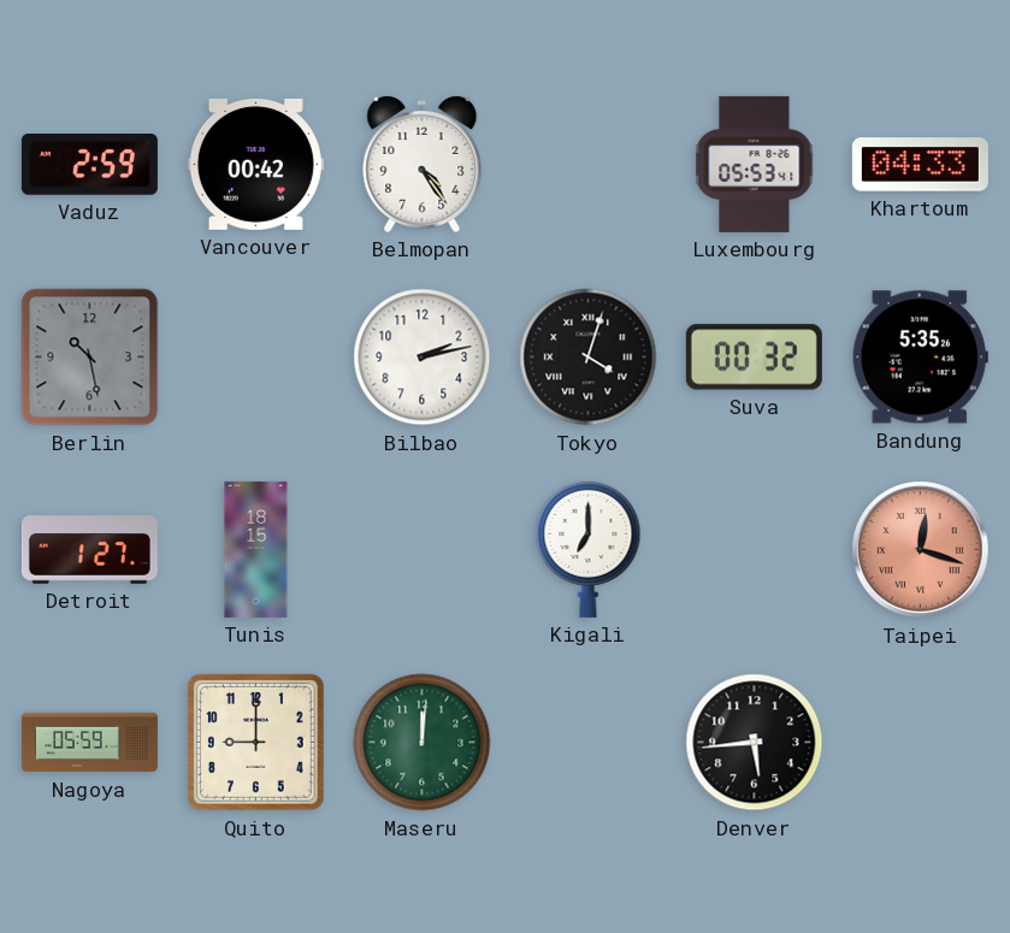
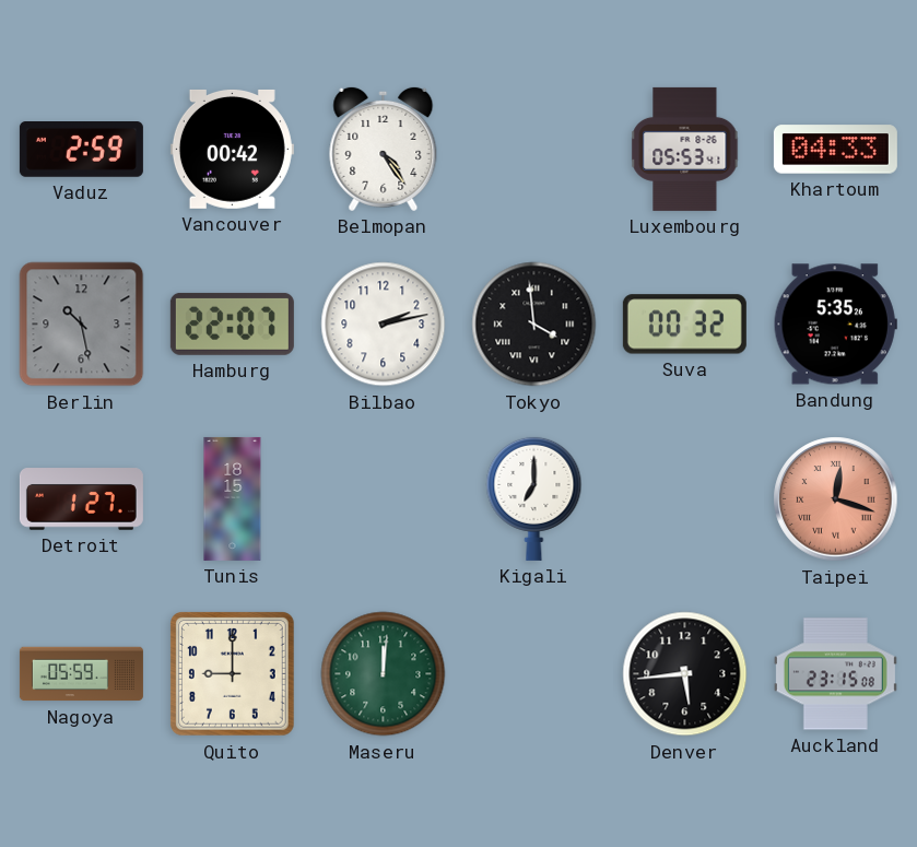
Hamburg: none -> 22:07
Tokyo: 4:03 -> 3:59
Auckland: none -> 23:15
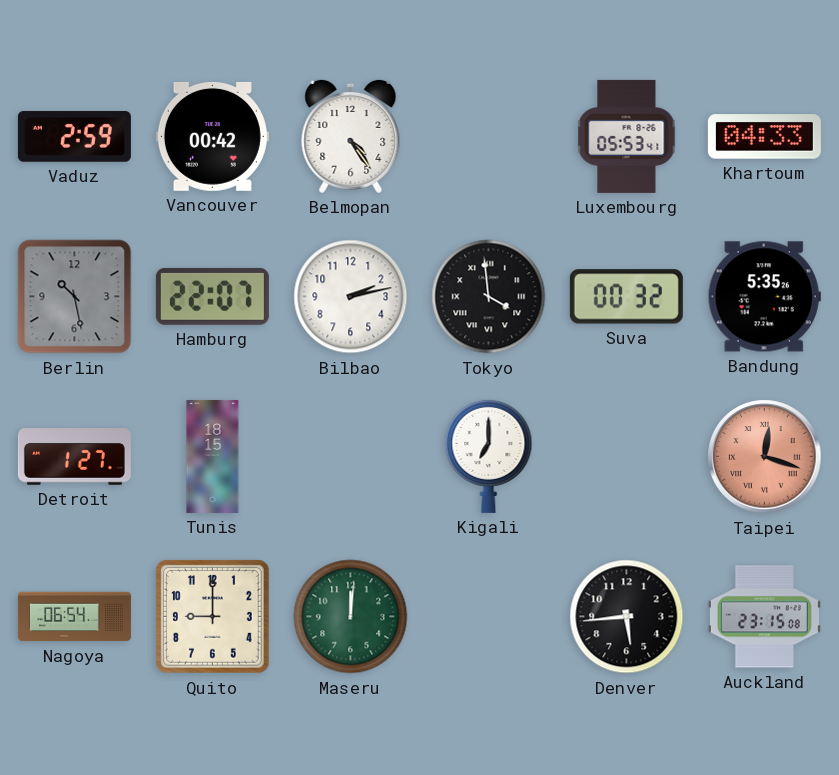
Nagoya: 05:59 -> 06:54
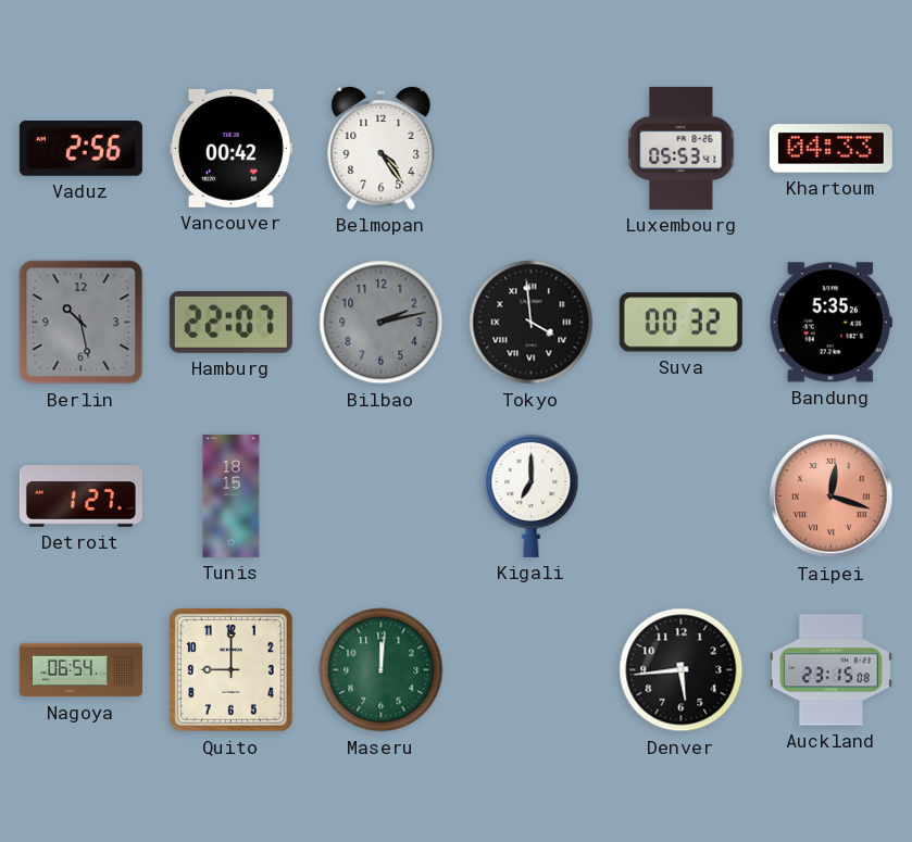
Vaduz: 2:59 -> 2:56
Bilbao dial: white -> grey
